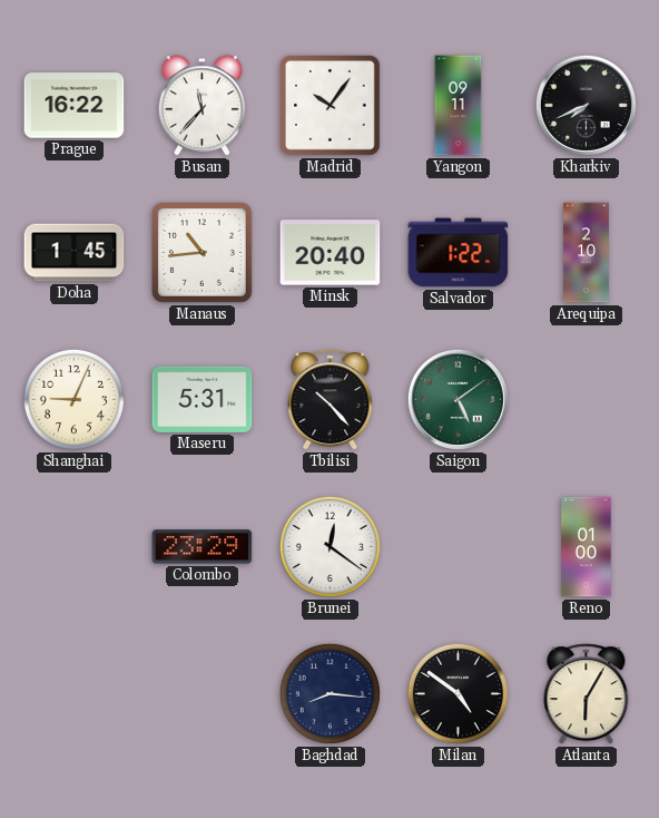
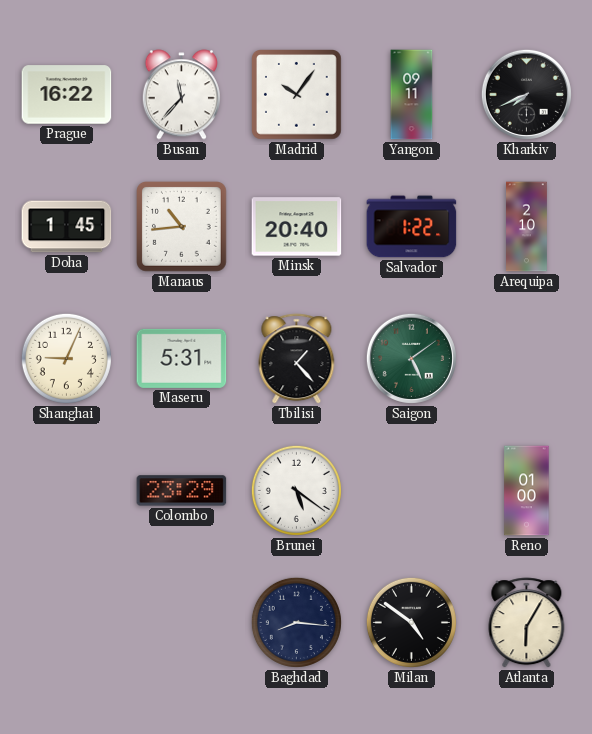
Tbilisi: 10:23 -> 1:23
Brunei: 12:21 -> 5:21
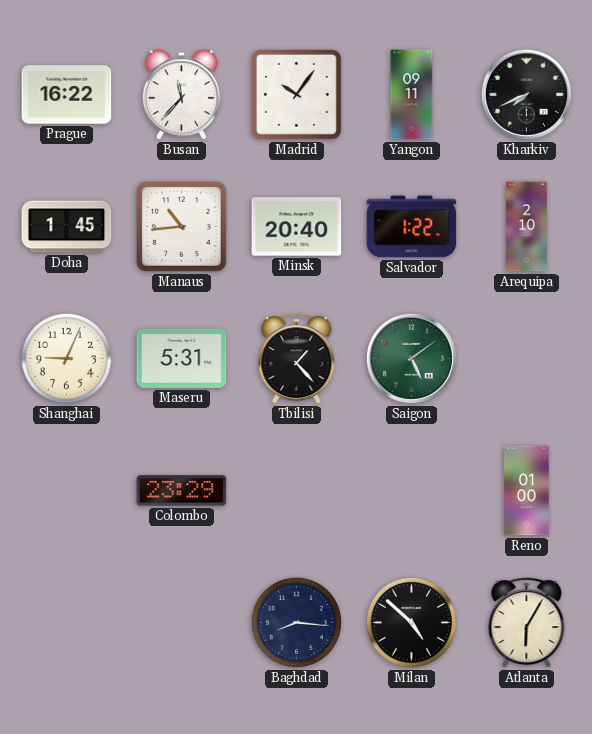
Brunei: 5:21 -> none
Milan: 4:51 -> 4:52
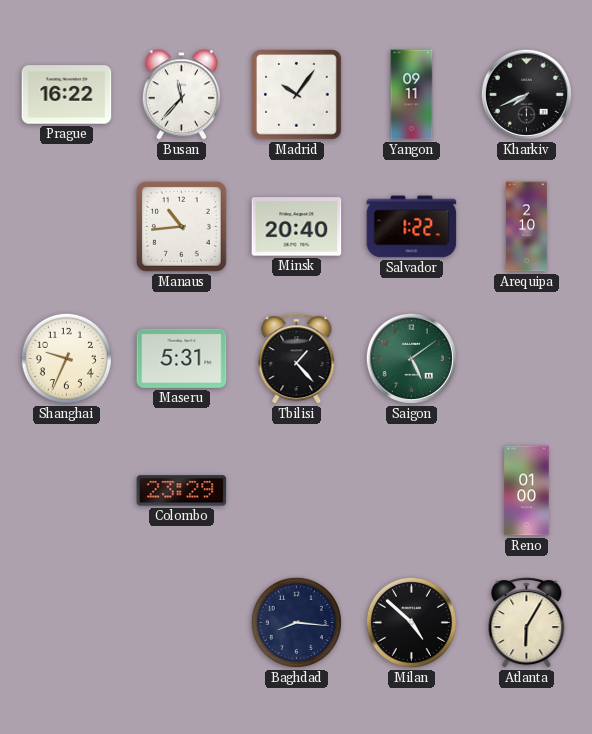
Doha: 1:45 -> none
Shanghai: 9:04 -> 9:34
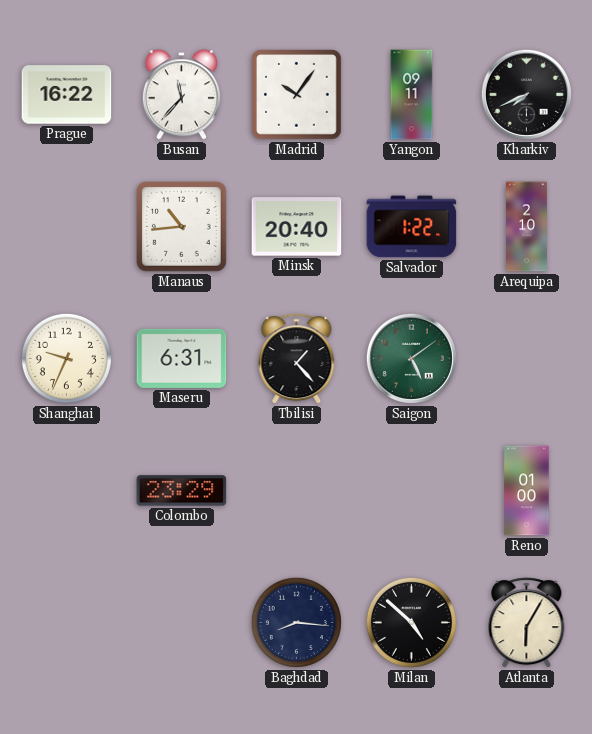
Maseru: 5:31 -> 6:31
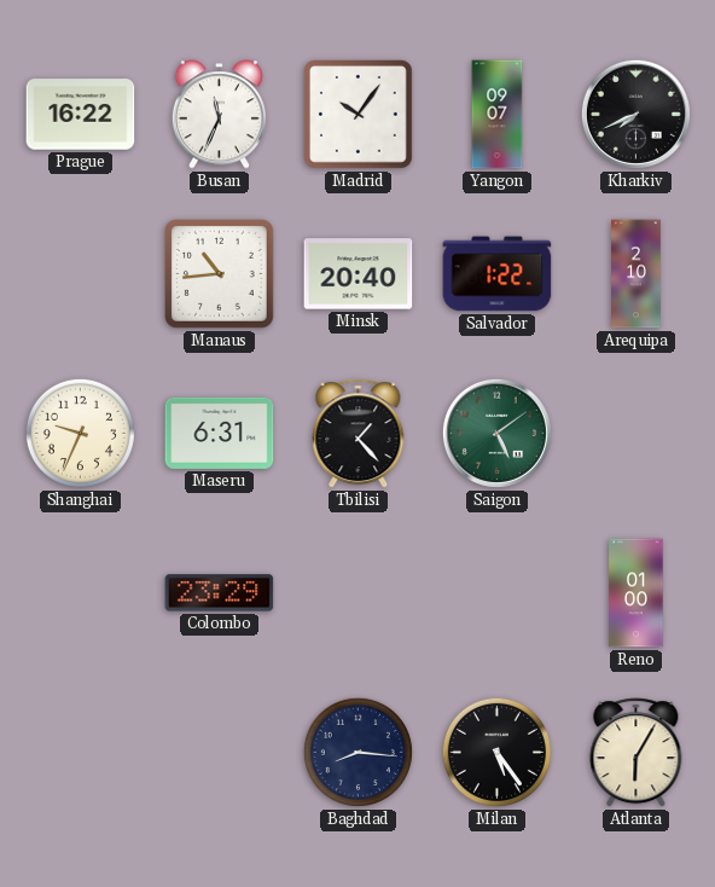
Busan: 11:37 -> 11:34
Yangon: 09:11 -> 09:07
Milan: 4:52 -> 5:24
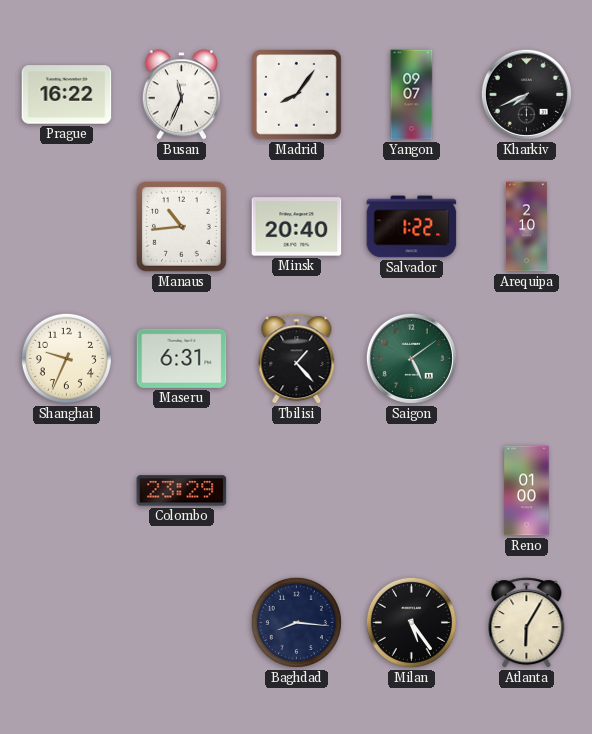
Madrid: 10:06 -> 8:06
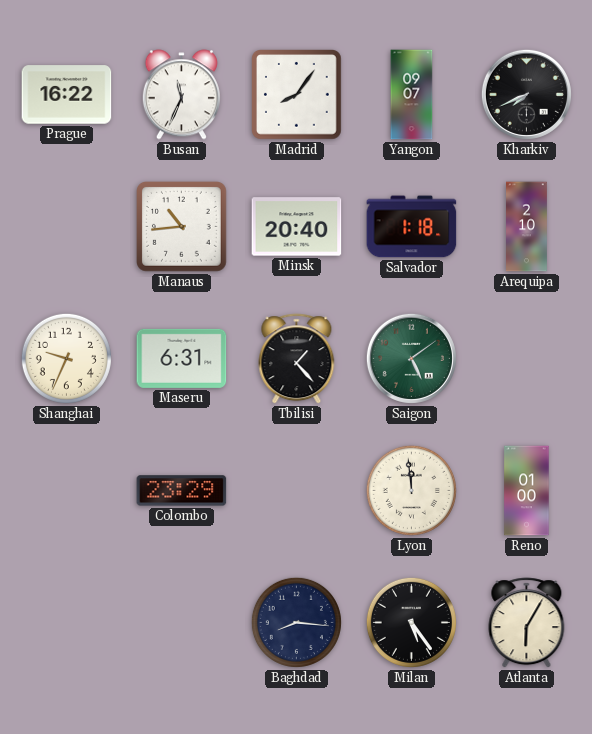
Salvador: 1:22 -> 1:18
Lyon: none -> 11:59
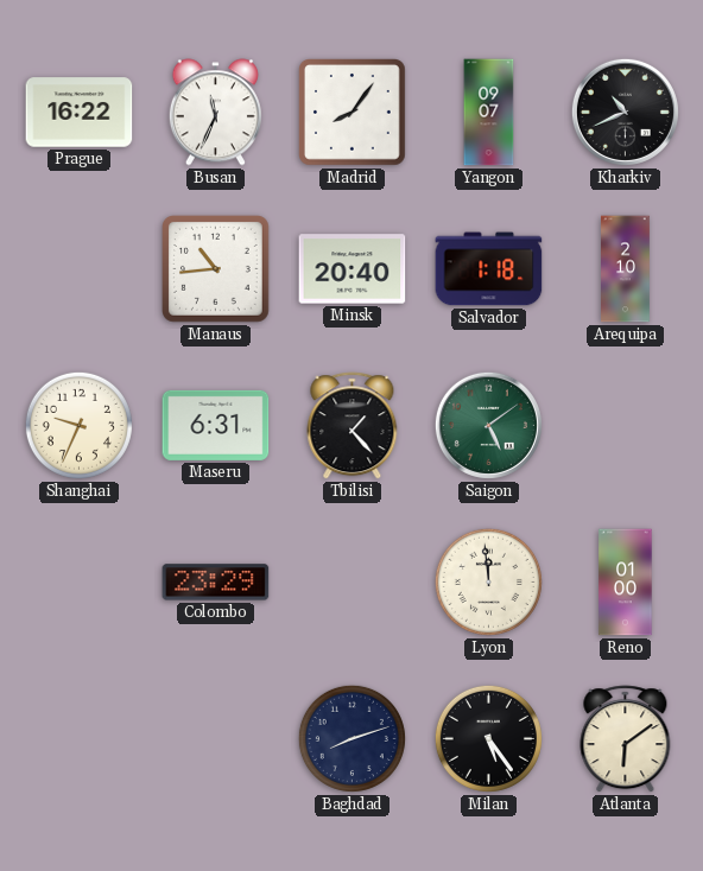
Kharkiv: 7:41 -> 10:41
Baghdad: 8:16 -> 8:12
Atlanta: 6:05 -> 6:09
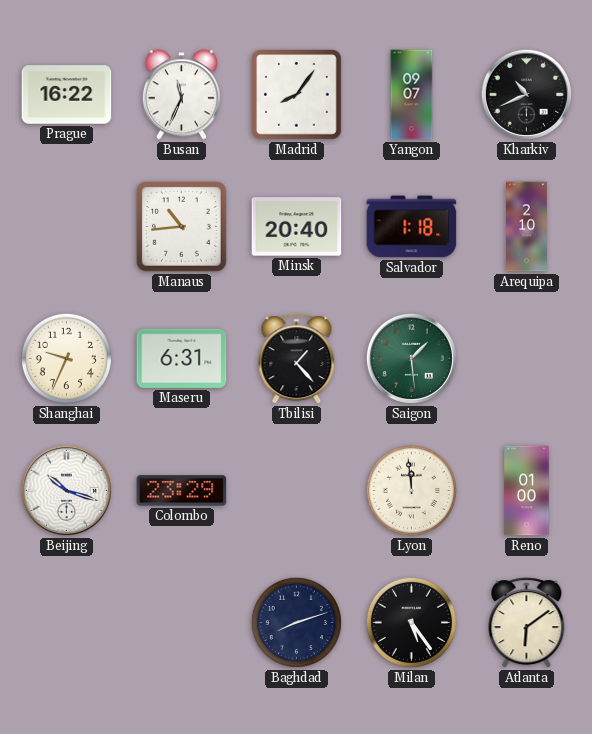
Saigon: 5:09 -> 1:29
Beijing: none -> 10:18
